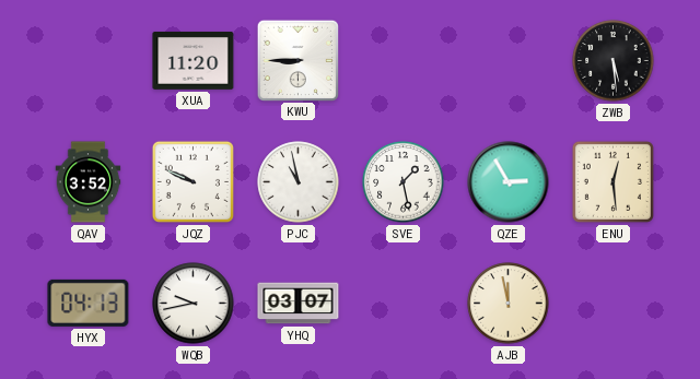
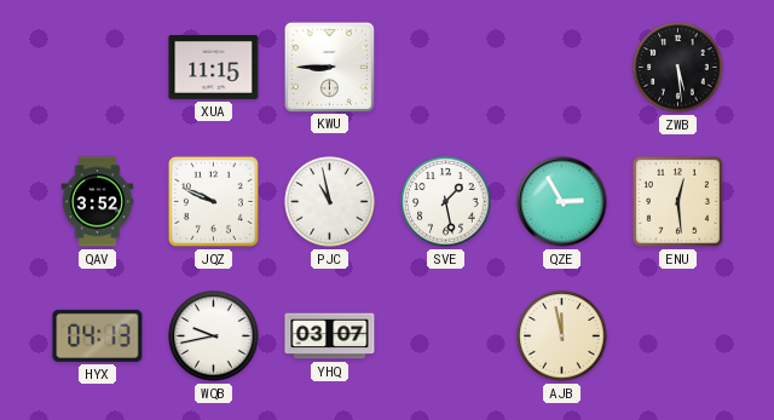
XUA: 11:20 -> 11:15
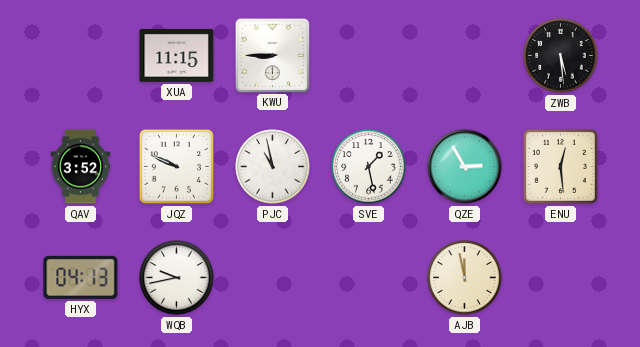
YHQ: 03:07 -> none
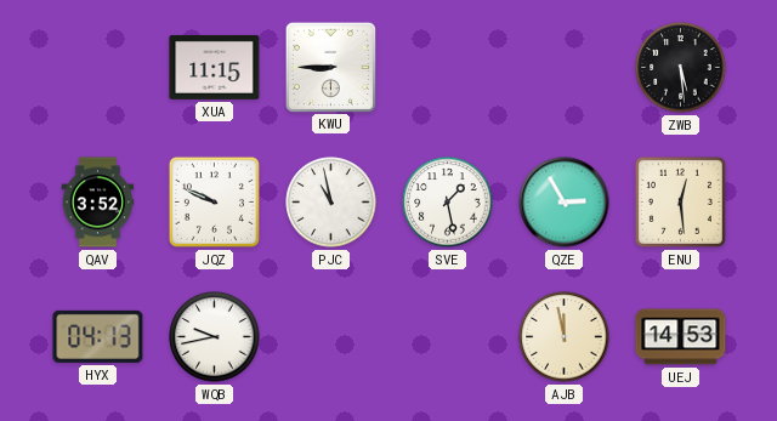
UEJ: none -> 14:53
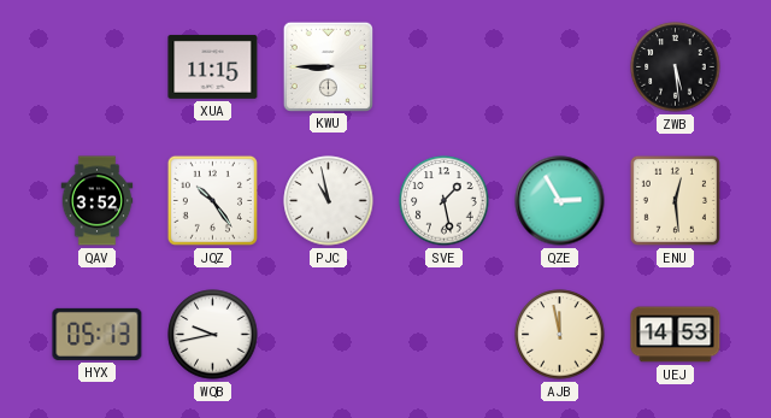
JQZ: 9:49 -> 10:24
HYX: 04:13 -> 05:13
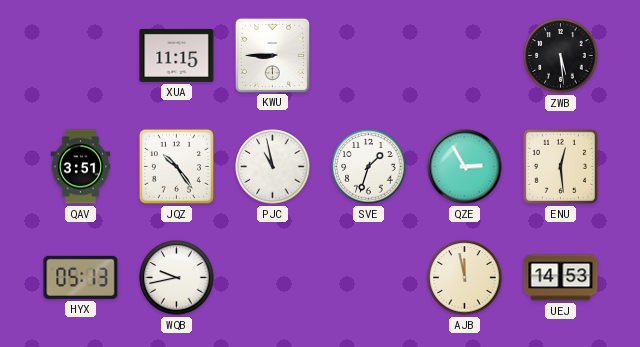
QAV: 3:52 -> 3:51
SVE: 1:28 -> 1:33
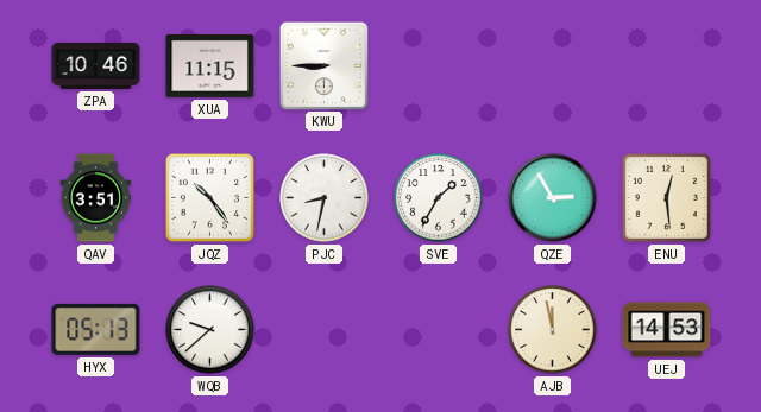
ZPA: none -> 10:46
ZWB: 5:29 -> none
PJC: 10:58 -> 8:32
SVE: 1:33 -> 1:35
WQB: 9:43 -> 9:38
